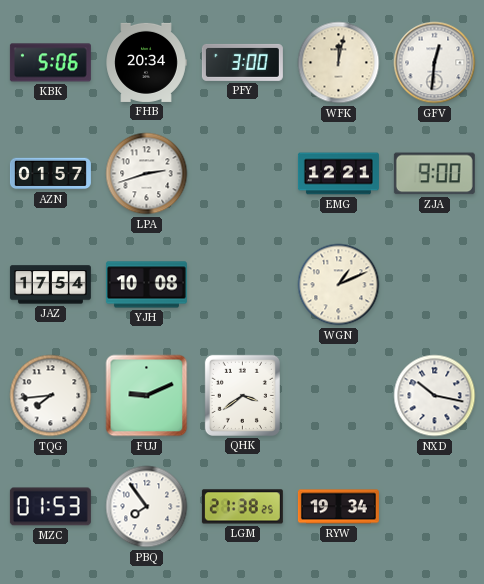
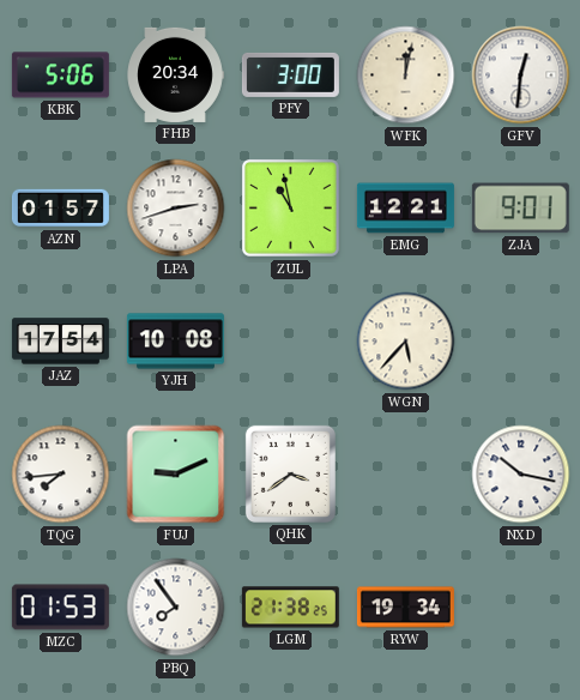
ZUL: none -> 10:58
ZJA: 9:00 -> 9:01
WGN: 1:11 -> 5:37
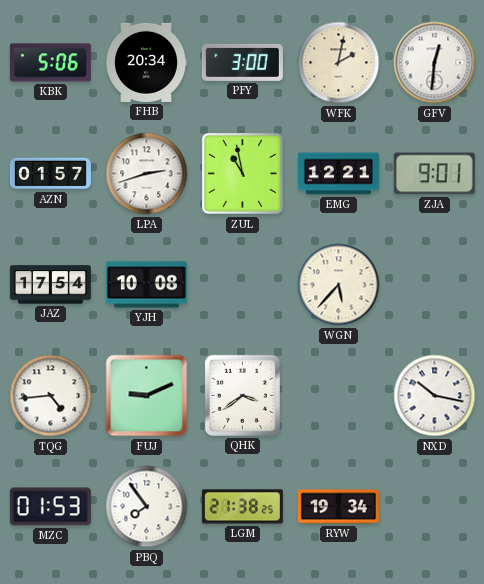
WFK: 12:02 -> 2:02
TQG: 7:44 -> 4:44
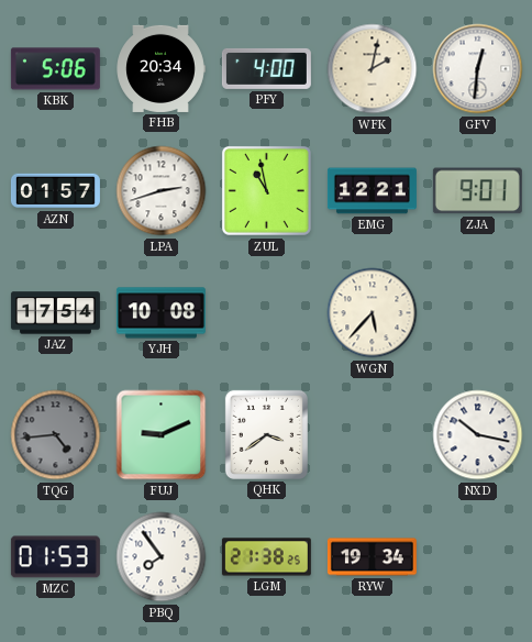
PFY: 3:00 -> 4:00
TQG dial: white -> grey
